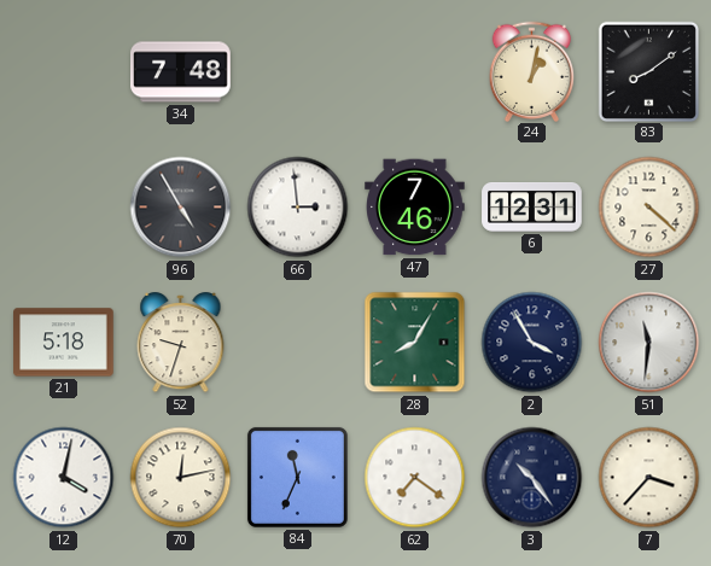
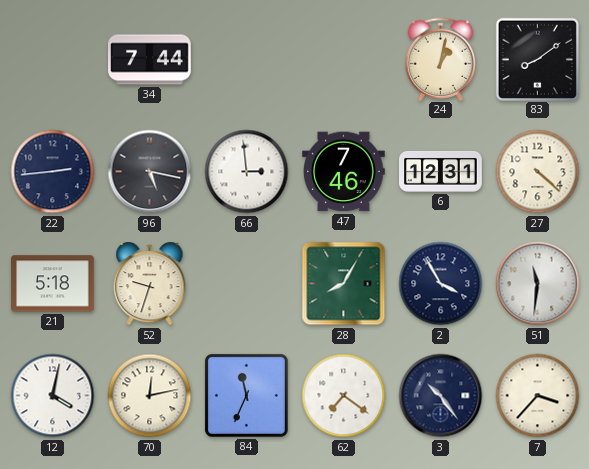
34: 7:48 -> 7:44
22: none -> 2:44
96: 4:55 -> 5:17
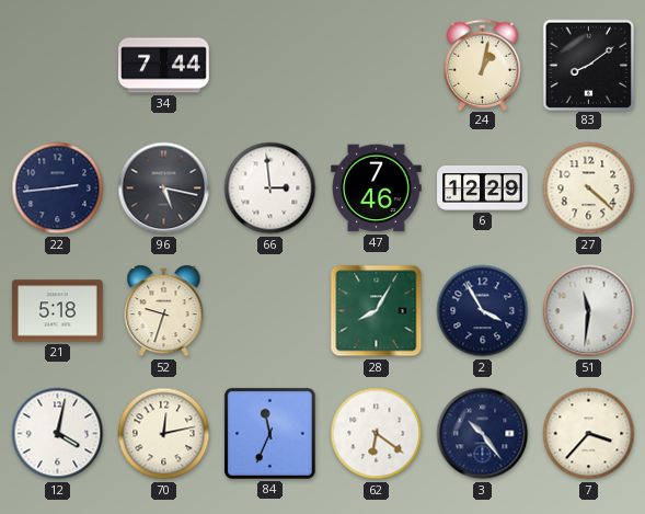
6: 12:31 -> 12:29
62: 7:21 -> 6:21
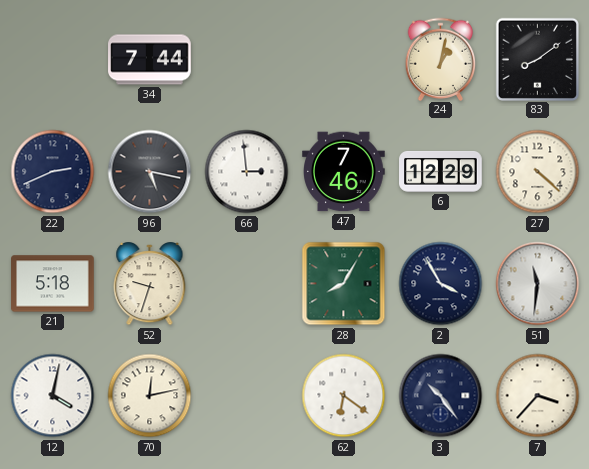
22: 2:44 -> 2:41
84: 11:34 -> none
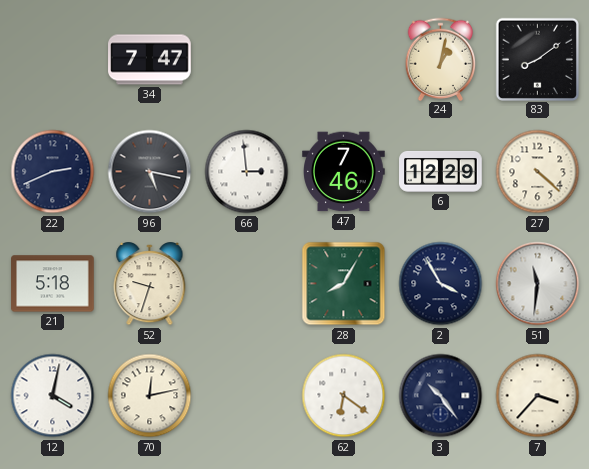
34: 7:44 -> 7:47
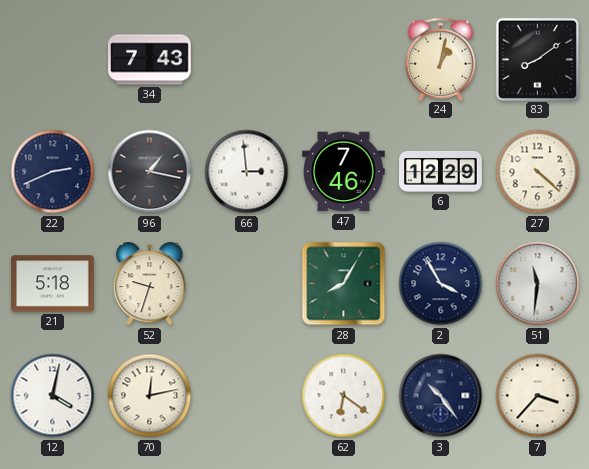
34: 7:47 -> 7:43
96: 5:17 -> 1:17
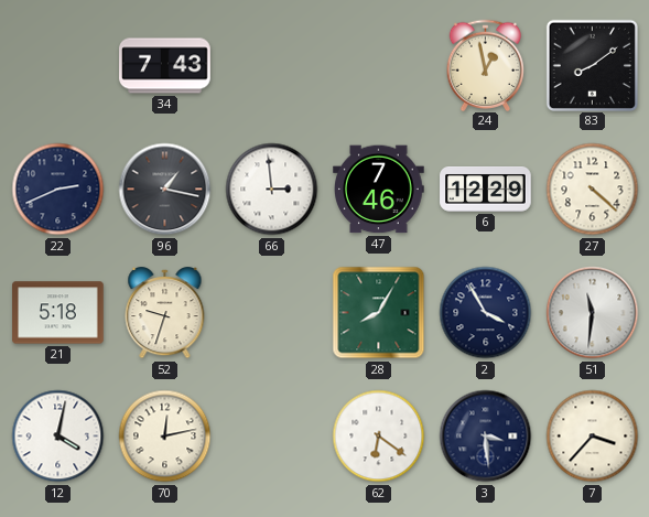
24: 1:02 -> 12:58
3: 10:24 -> 3:29
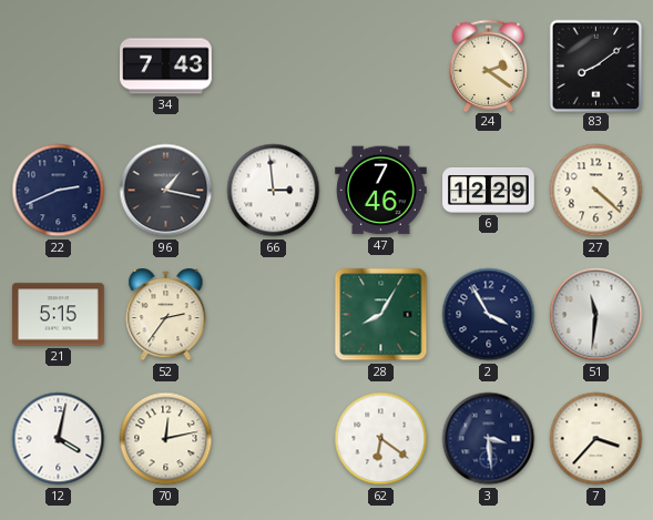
24: 12:58 -> 2:21
21: 5:18 -> 5:15
52: 9:33 -> 2:36
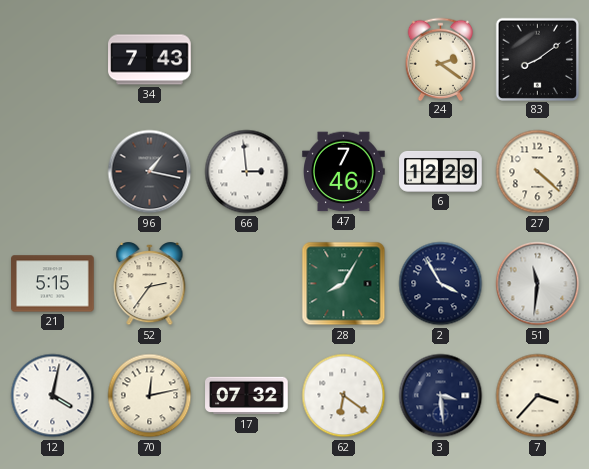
22: 2:41 -> none
17: none -> 07:32
